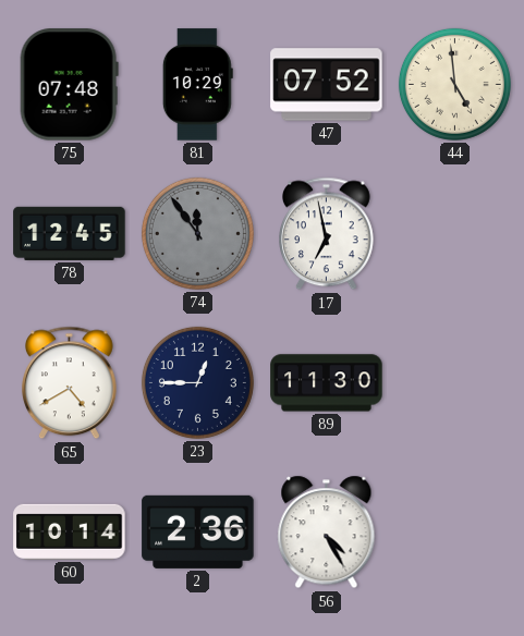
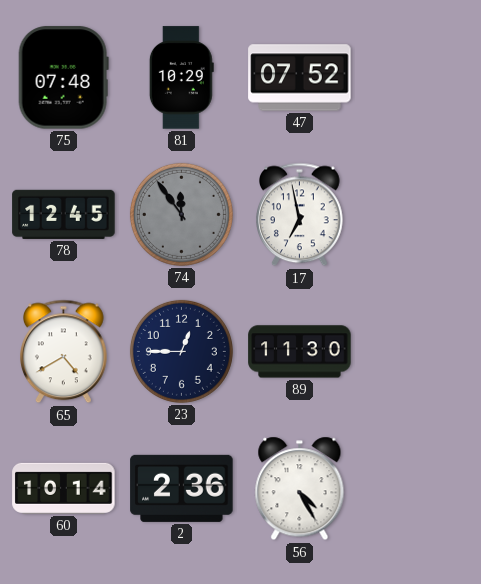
44: 4:59 -> none
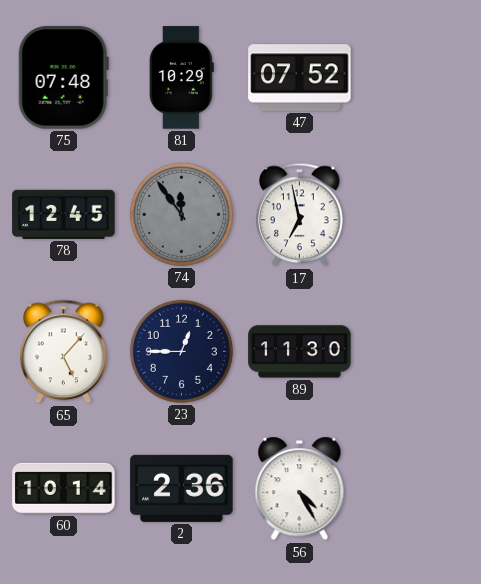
65: 4:40 -> 5:07
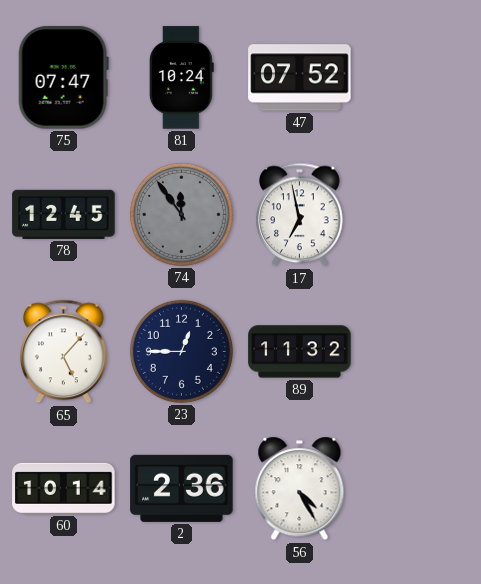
75: 07:48 -> 07:47
81: 10:29 -> 10:24
89: 11:30 -> 11:32
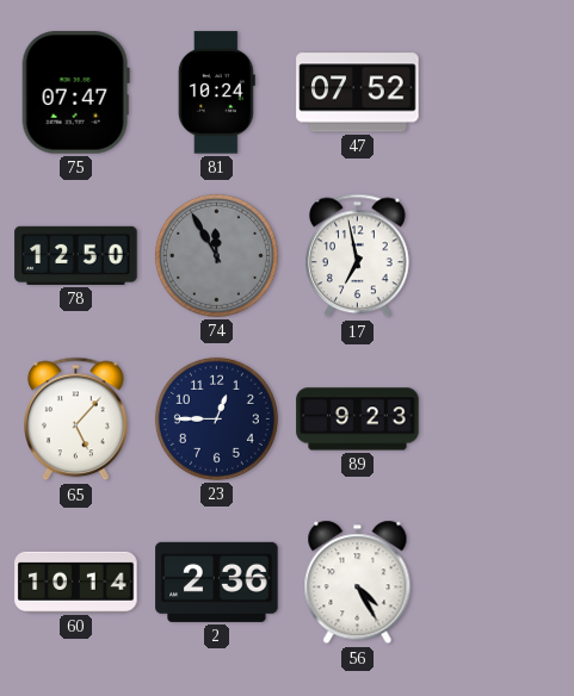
78: 12:45 -> 12:50
74: 11:54 -> 11:55
89: 11:32 -> 9:23
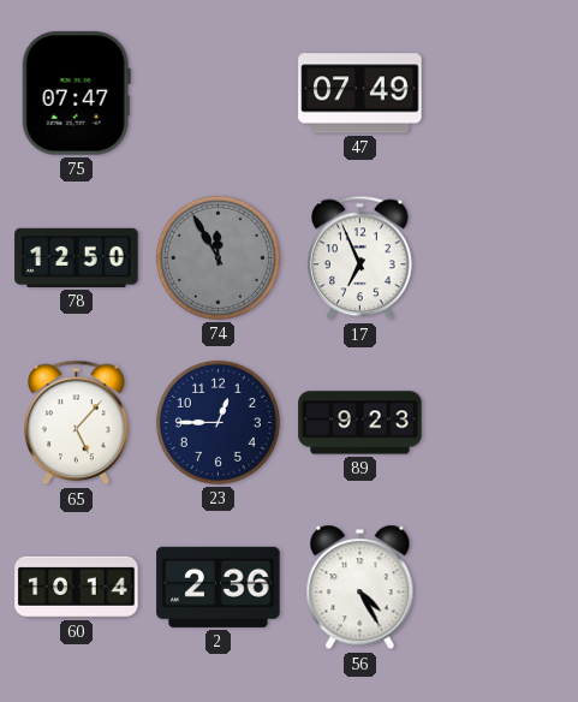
81: 10:24 -> none
47: 07:52 -> 07:49
17: 6:58 -> 6:56
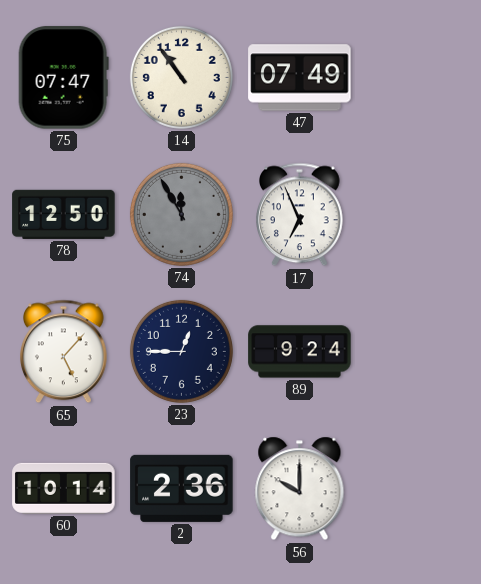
14: none -> 10:54
89: 9:23 -> 9:24
56: 4:25 -> 10:00
